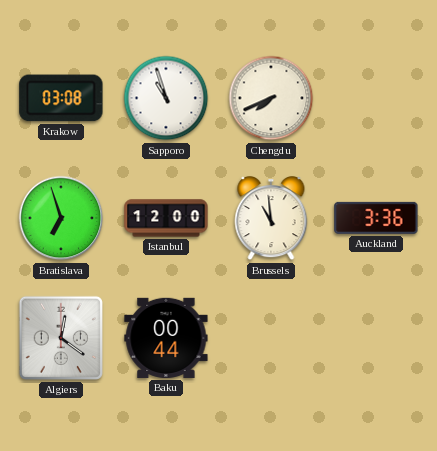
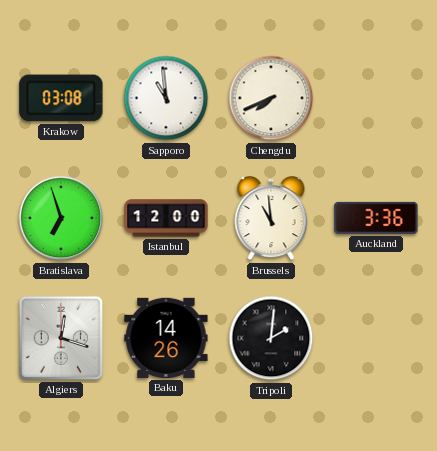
Sapporo: 10:57 -> 10:59
Algiers: 12:21 -> 12:18
Baku: 00:44 -> 14:26
Tripoli: none -> 2:01
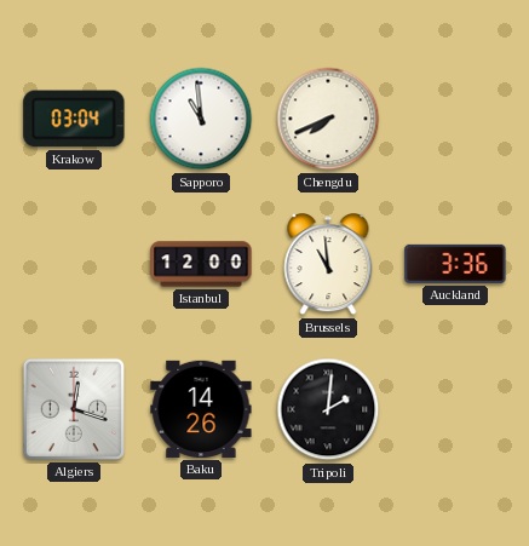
Krakow: 03:08 -> 03:04
Bratislava: 6:57 -> none
